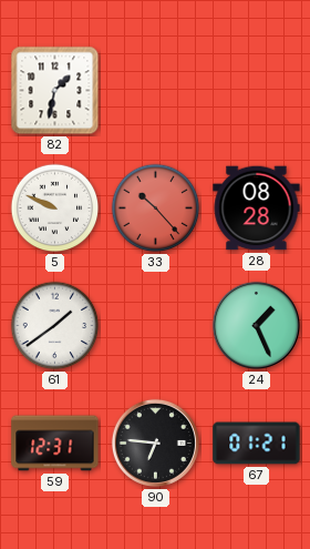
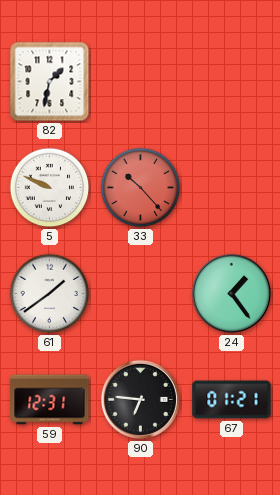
28: 08:28 -> none
24: 1:26 -> 1:24
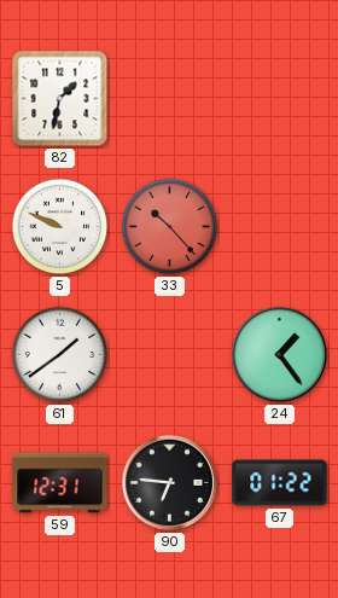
67: 01:21 -> 01:22
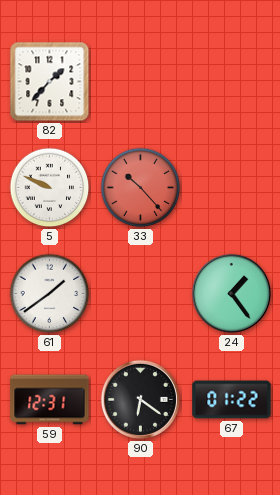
82: 1:32 -> 1:37
90: 6:46 -> 6:21
